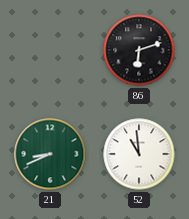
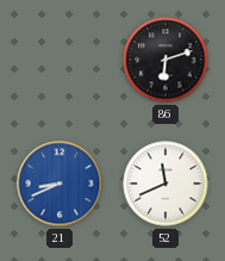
21 dial: green -> blue
52: 10:59 -> 11:41
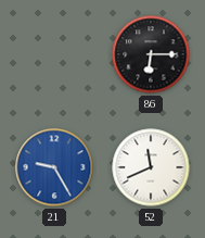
86: 6:12 -> 6:15
21: 8:41 -> 9:25
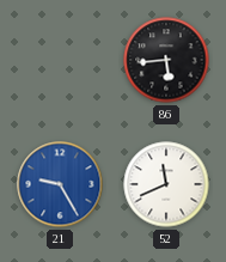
86: 6:15 -> 5:44
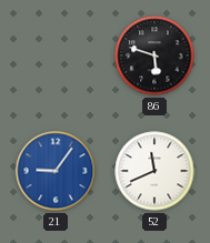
86: 5:44 -> 5:48
21: 9:25 -> 9:06
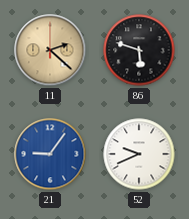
11: none -> 2:22
52: 11:41 -> 9:41
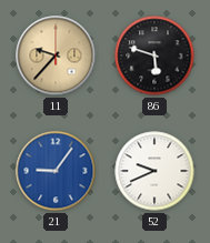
11: 2:22 -> 9:37
